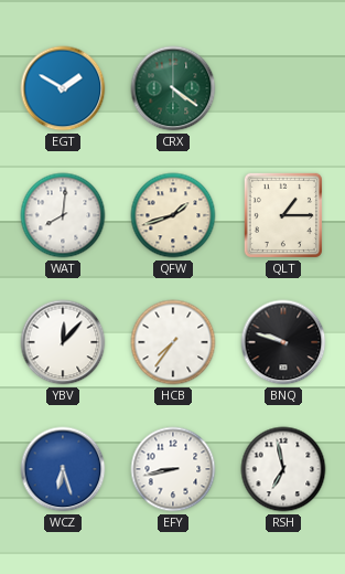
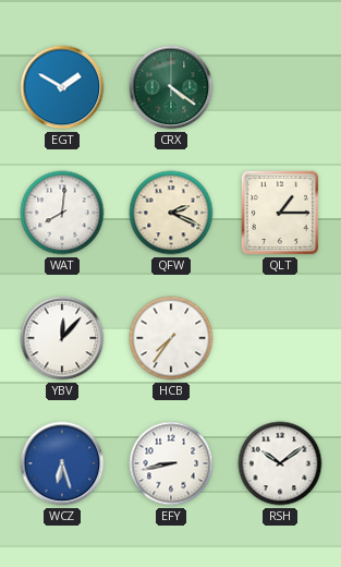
QFW: 1:42 -> 2:19
BNQ: 9:48 -> none
RSH: 6:58 -> 10:09
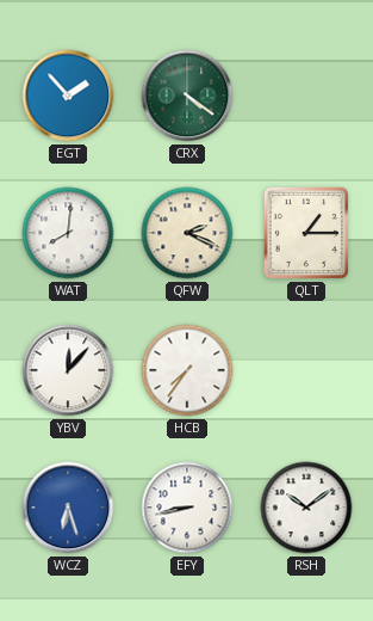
EGT: 1:50 -> 1:53
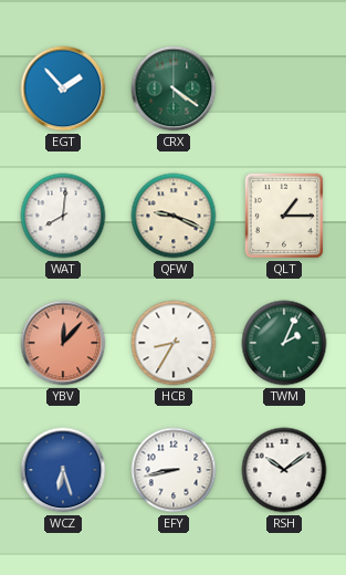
QFW: 2:19 -> 9:19
YBV dial: white -> salmon
HCB: 7:36 -> 8:35
TWM: none -> 2:04
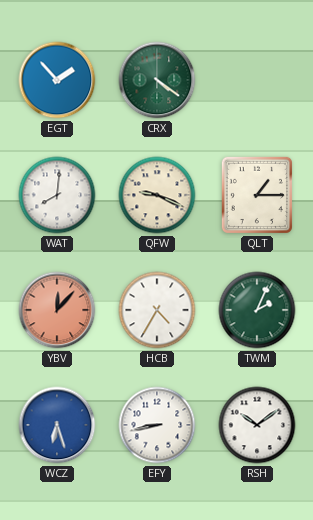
HCB: 8:35 -> 4:35
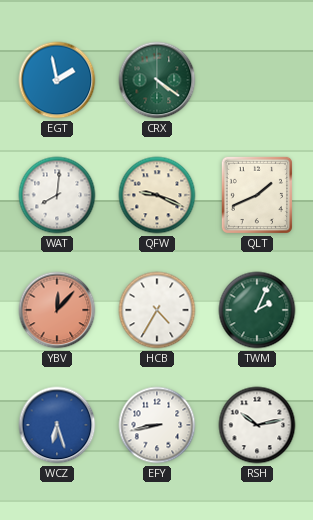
EGT: 1:53 -> 1:58
QLT: 1:15 -> 1:41
RSH: 10:09 -> 10:13
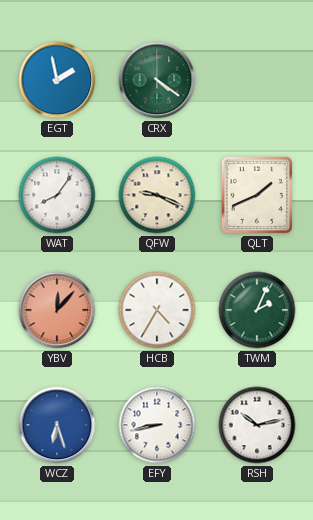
WAT: 8:01 -> 8:06
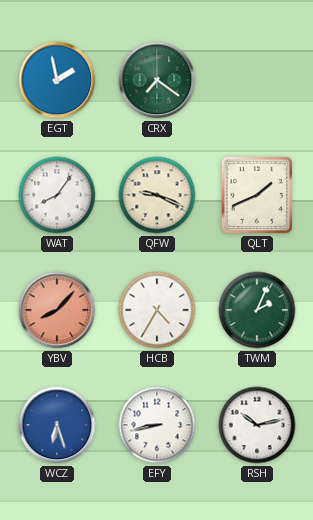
CRX: 4:21 -> 7:21
YBV: 12:07 -> 8:07
